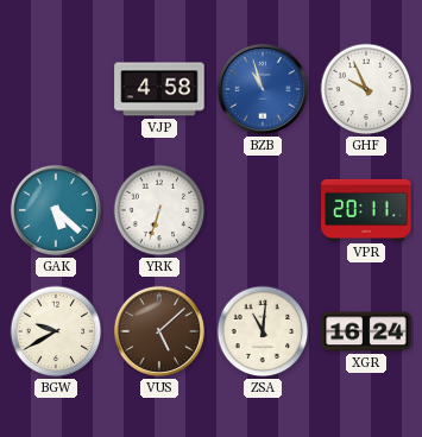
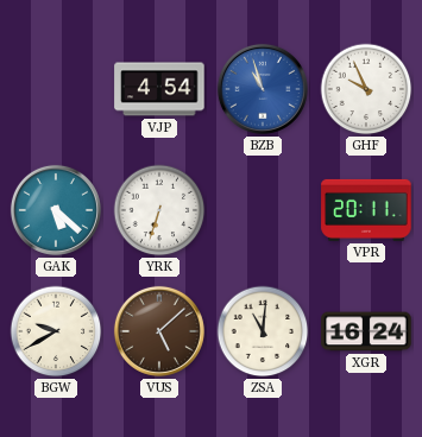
VJP: 4:58 -> 4:54
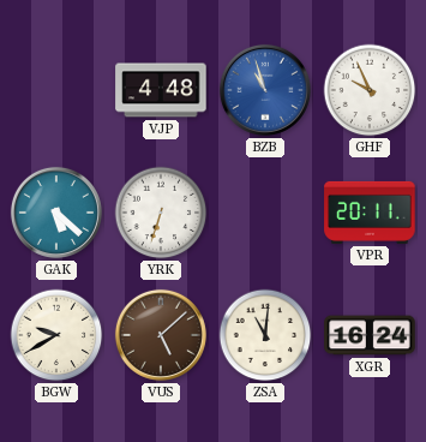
VJP: 4:54 -> 4:48
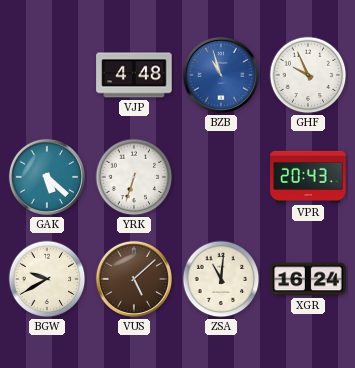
VPR: 20:11 -> 20:43
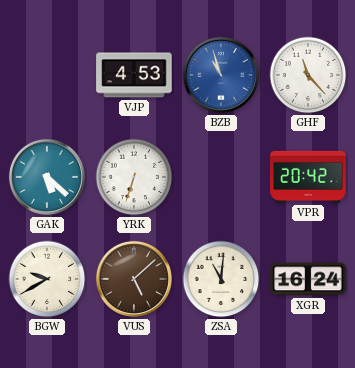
VJP: 4:48 -> 4:53
GHF: 9:56 -> 11:23
VPR: 20:43 -> 20:42
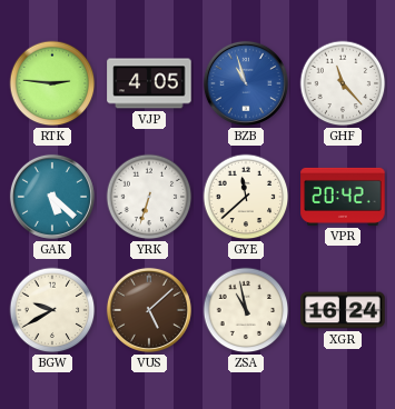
RTK: none -> 2:46
VJP: 4:53 -> 4:05
GYE: none -> 11:38
ZSA: 11:01 -> 10:58
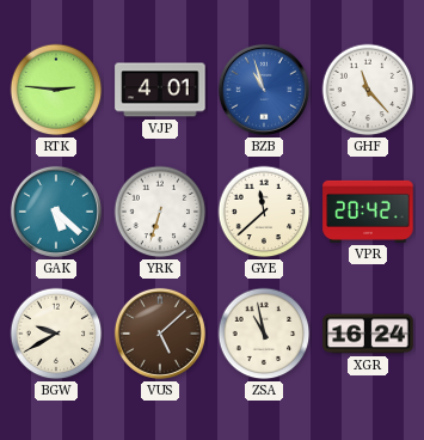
VJP: 4:05 -> 4:01
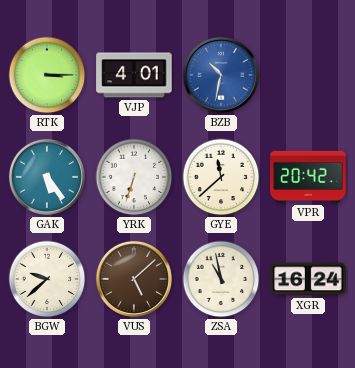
RTK: 2:46 -> 3:15
BZB: 10:57 -> 10:32
GHF: 11:23 -> none
GAK: 5:22 -> 5:24
BGW: 9:40 -> 9:38
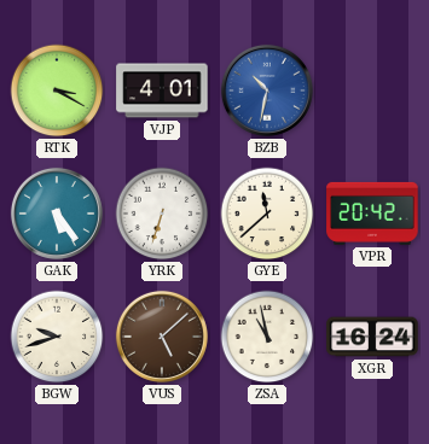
RTK: 3:15 -> 3:20
BGW: 9:38 -> 9:42
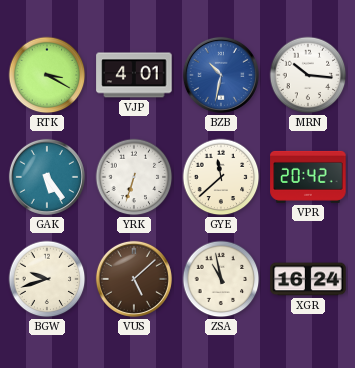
MRN: none -> 10:16
